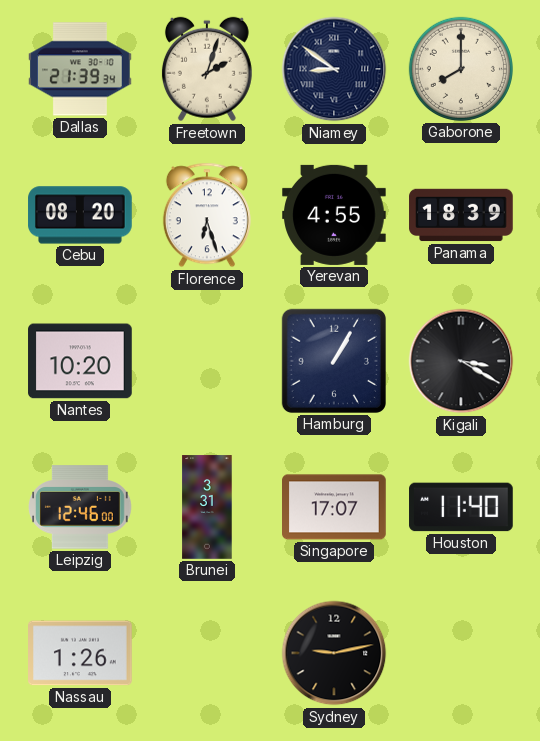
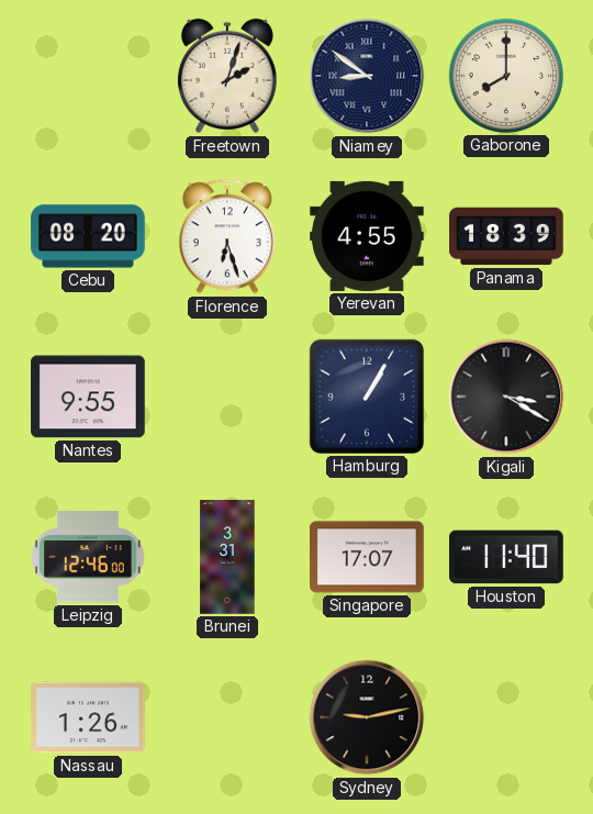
Dallas: 21:39 -> none
Nantes: 10:20 -> 9:55
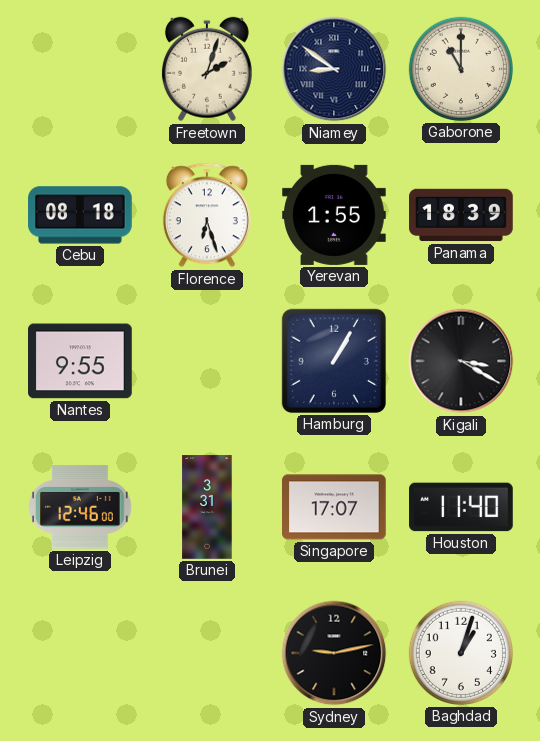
Gaborone: 8:00 -> 11:00
Cebu: 08:20 -> 08:18
Yerevan: 4:55 -> 1:55
Nassau: 1:26 -> none
Baghdad: none -> 1:03
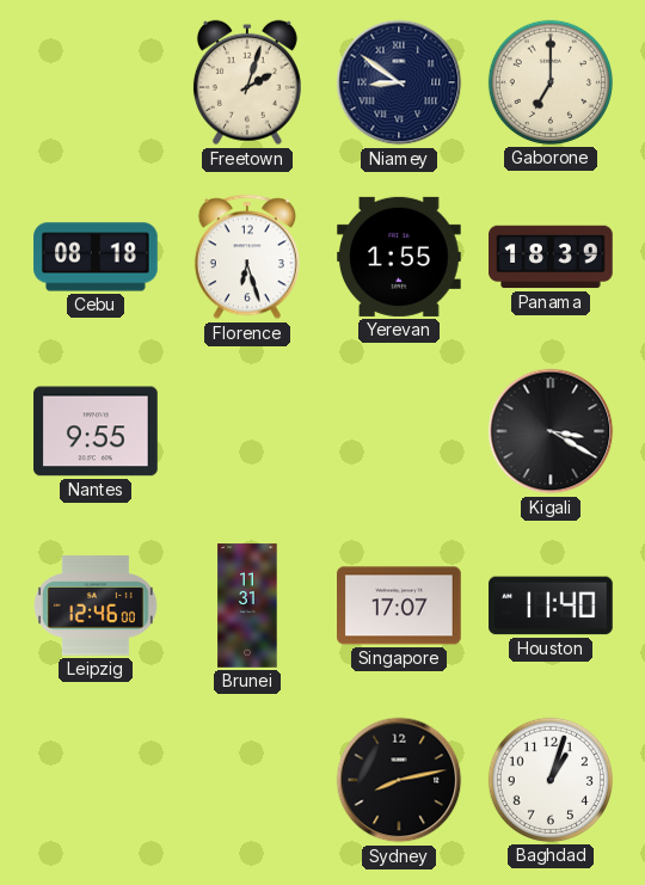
Gaborone: 11:00 -> 7:00
Hamburg: 1:05 -> none
Brunei: 3:31 -> 11:31
Sydney: 9:13 -> 8:13
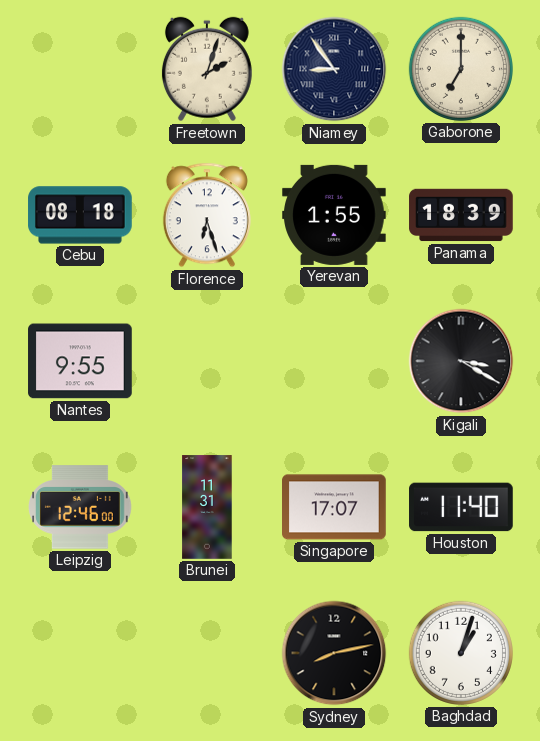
Niamey: 8:51 -> 8:54
